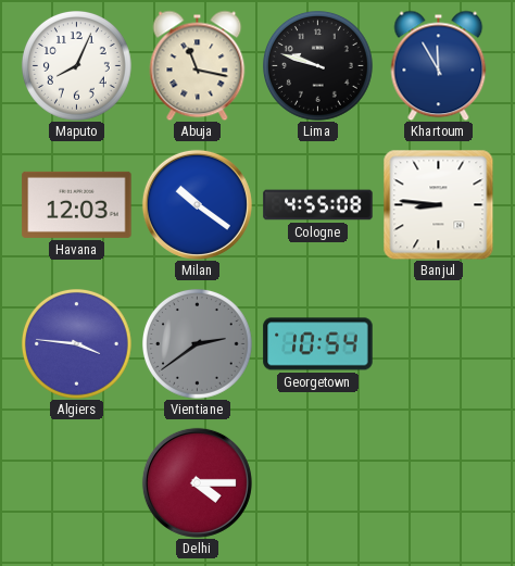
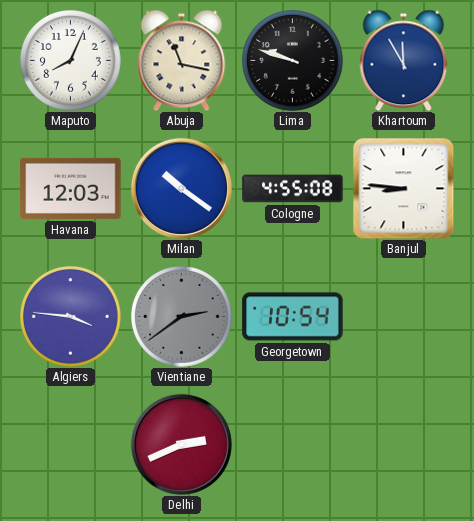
Delhi: 4:15 -> 2:41
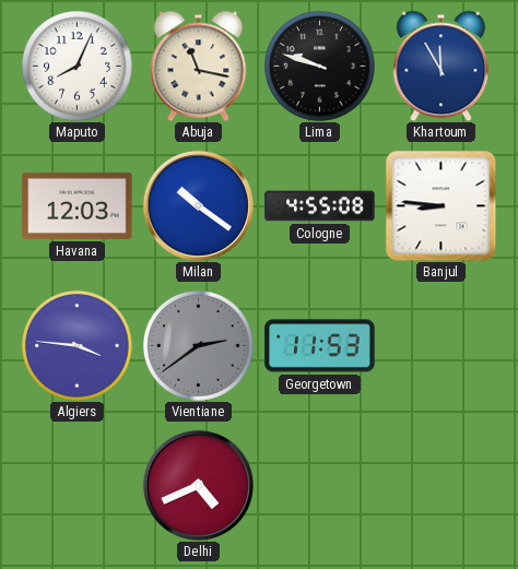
Georgetown: 10:54 -> 11:53
Delhi: 2:41 -> 4:41
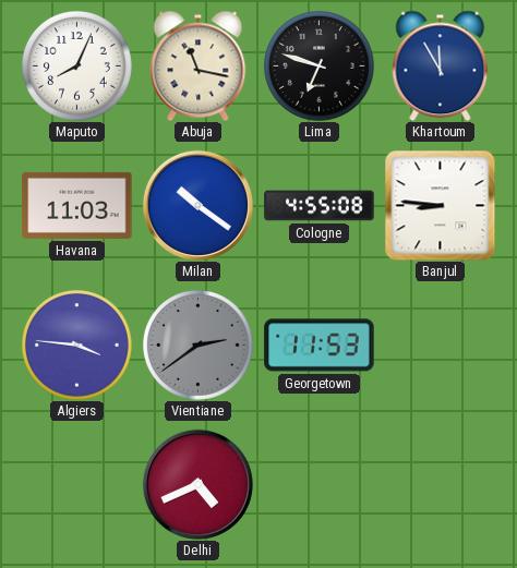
Lima: 9:48 -> 6:48
Havana: 12:03 -> 11:03
